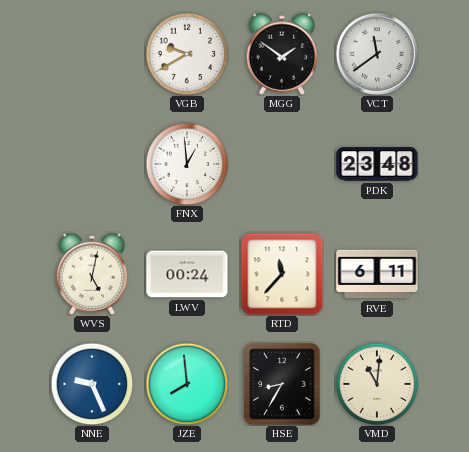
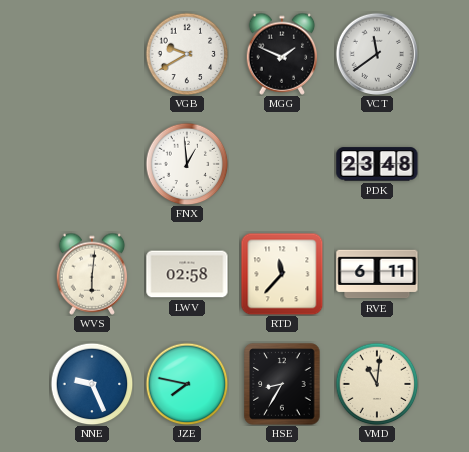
MGG: 1:51 -> 1:49
WVS: 5:02 -> 6:01
LWV: 00:24 -> 02:58
JZE: 7:59 -> 7:47
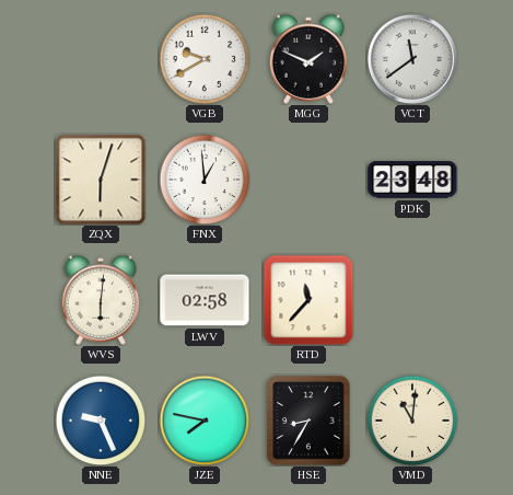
ZQX: none -> 6:03
RVE: 6:11 -> none
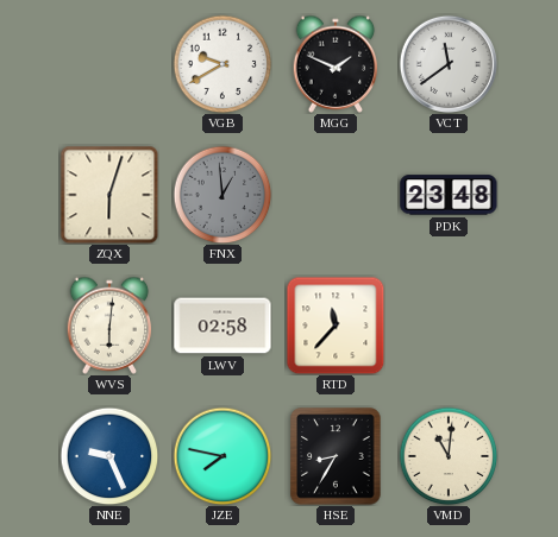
FNX dial: white -> grey
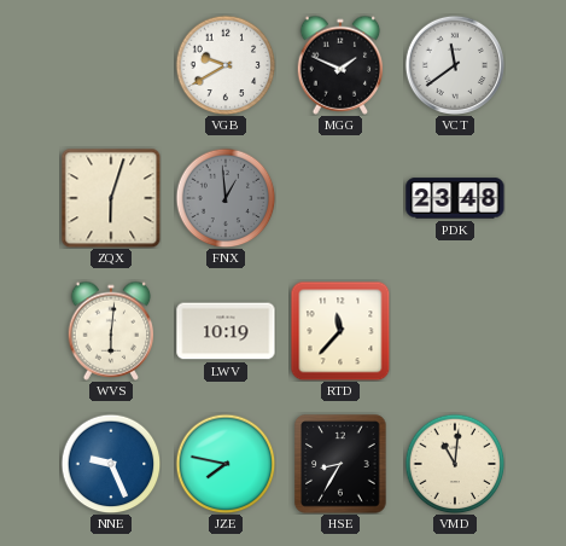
LWV: 02:58 -> 10:19
